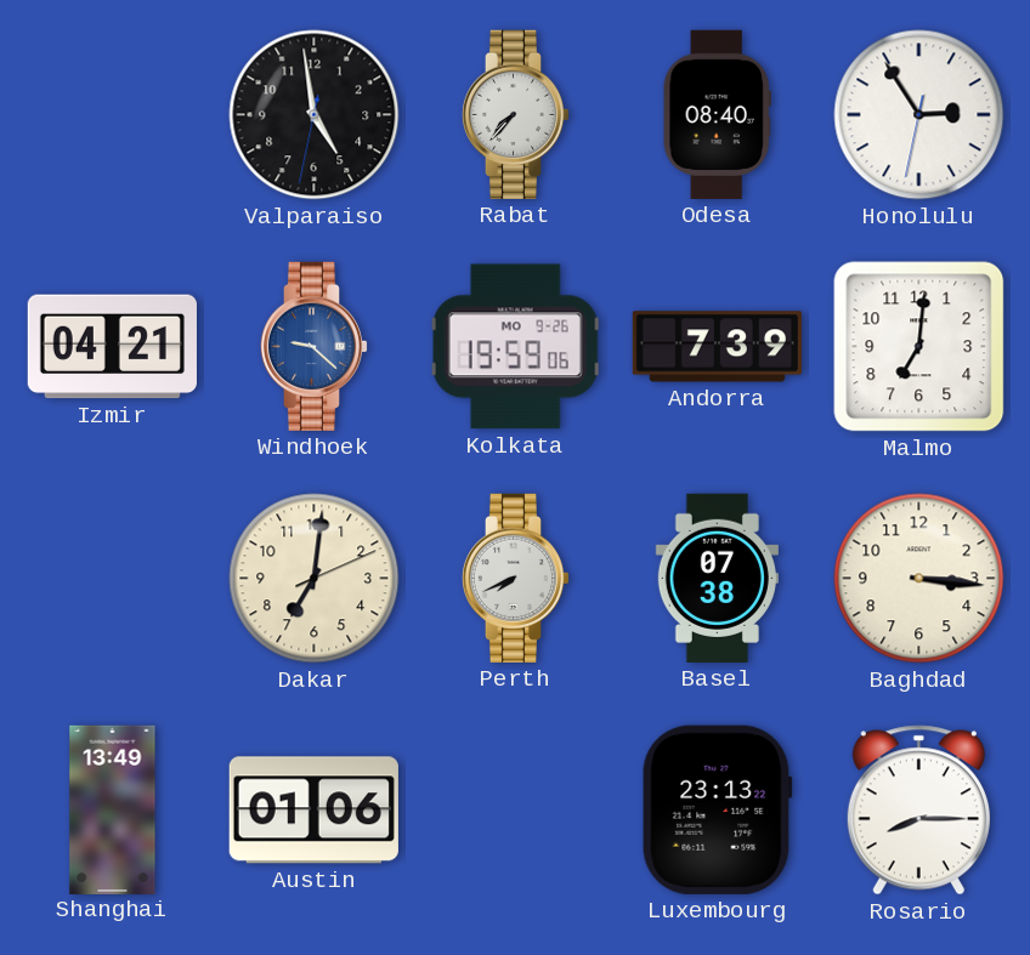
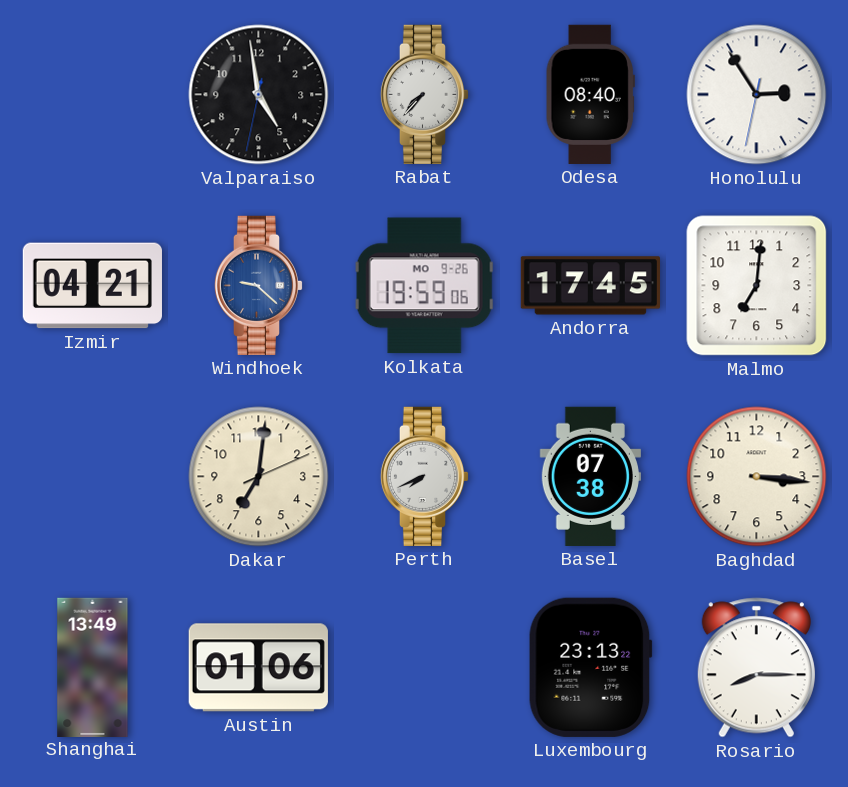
Andorra: 7:39 -> 17:45
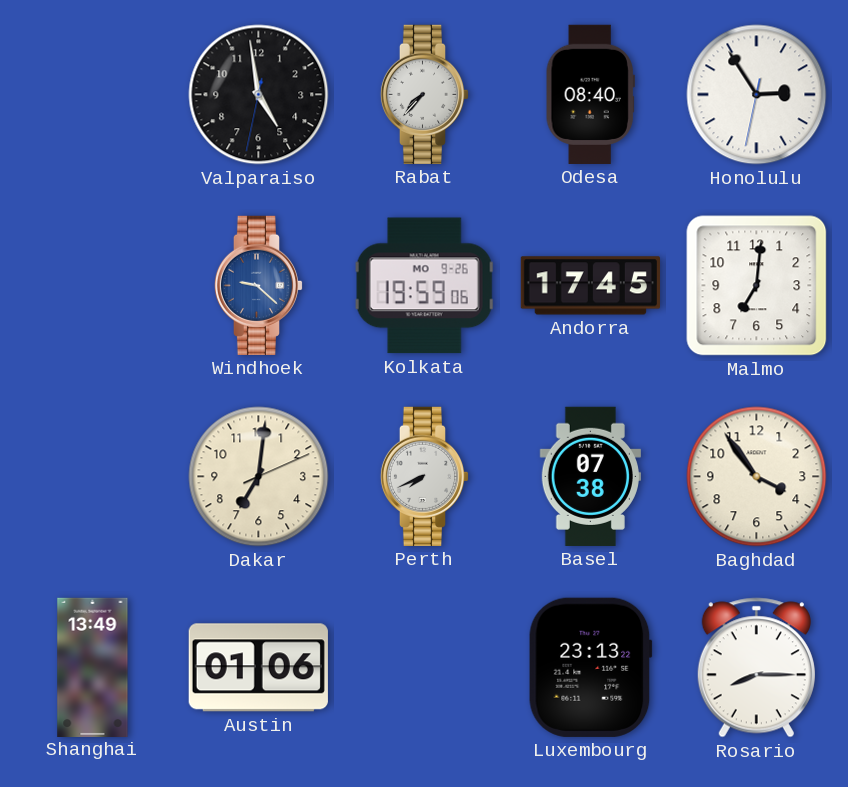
Izmir: 04:21 -> none
Baghdad: 3:16 -> 3:54
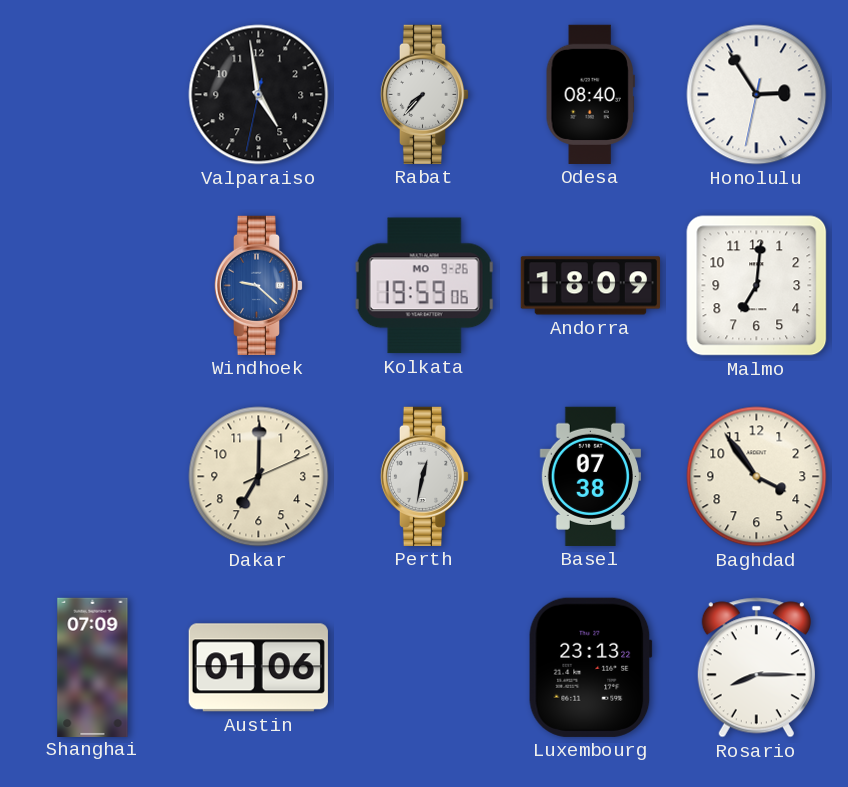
Andorra: 17:45 -> 18:09
Dakar: 7:01 -> 7:00
Perth: 7:41 -> 12:32
Shanghai: 13:49 -> 07:09
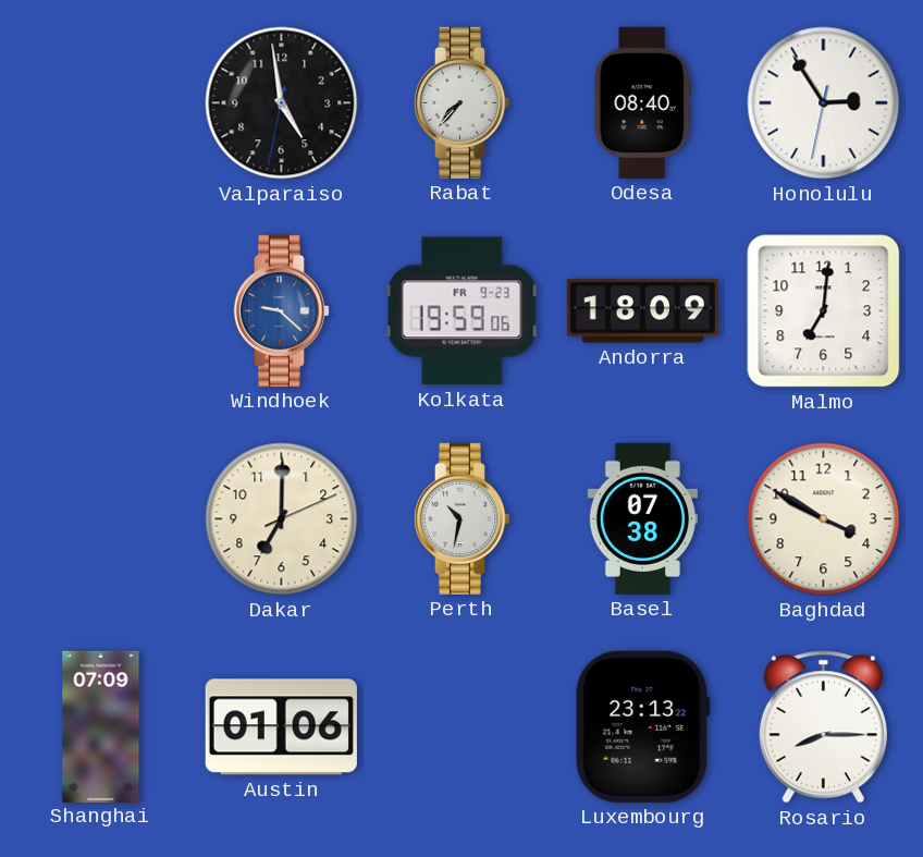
Kolkata date: MO 9-26 -> FR 9-23
Perth: 12:32 -> 10:32
Baghdad: 3:54 -> 3:50
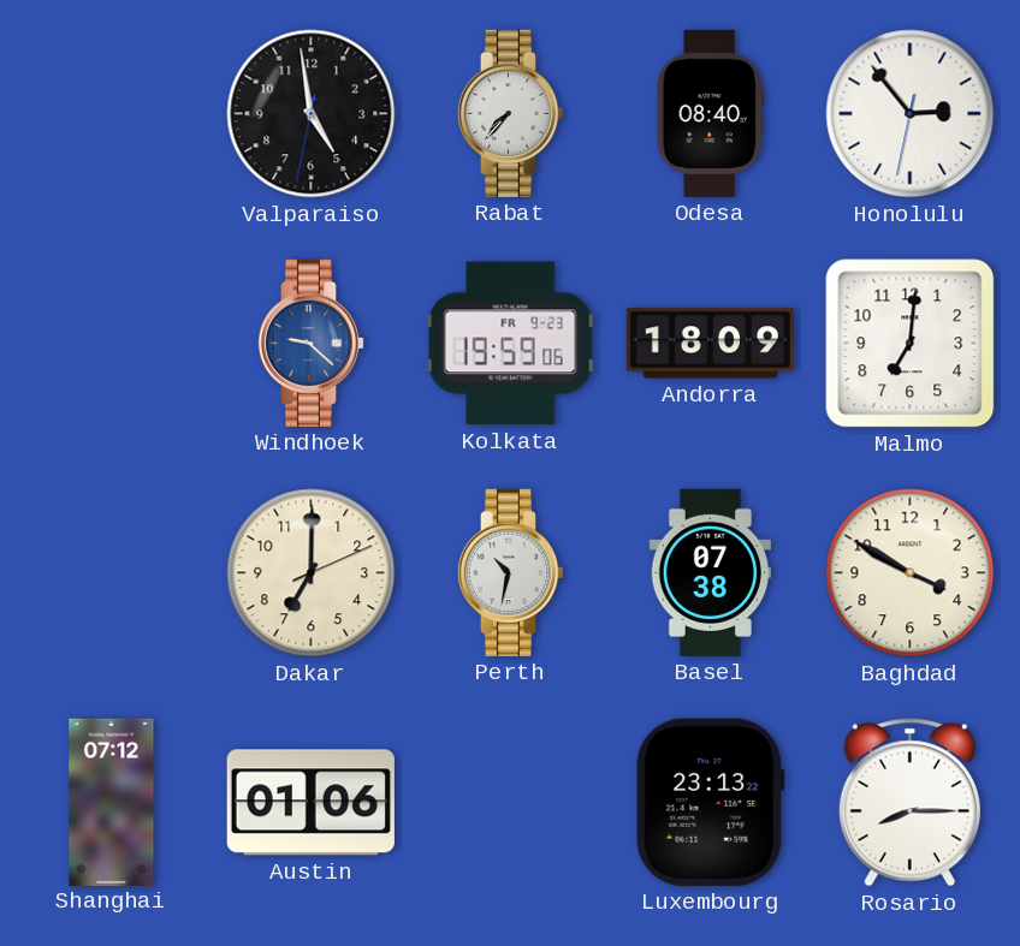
Honolulu: 2:54 -> 2:53
Shanghai: 07:09 -> 07:12
